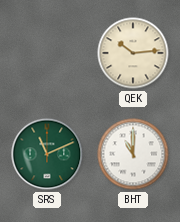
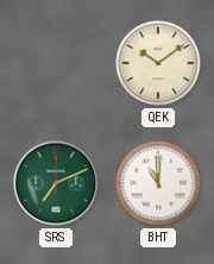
QEK: 10:14 -> 10:09
SRS: 11:11 -> 7:11
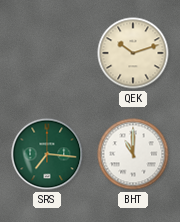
QEK: 10:09 -> 10:12
SRS: 7:11 -> 7:16
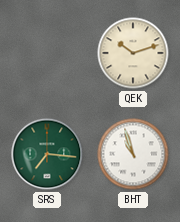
BHT: 11:00 -> 10:57
